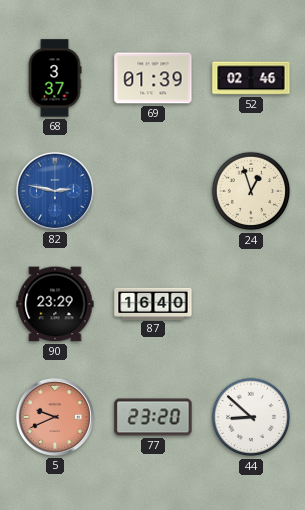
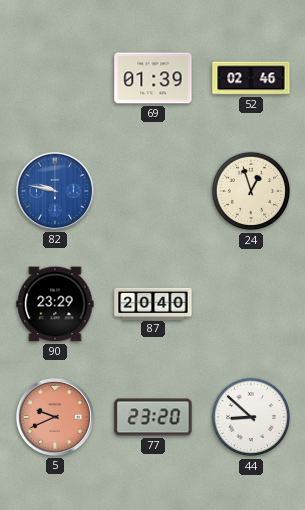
68: 3:37 -> none
82: 2:47 -> 9:47
87: 16:40 -> 20:40
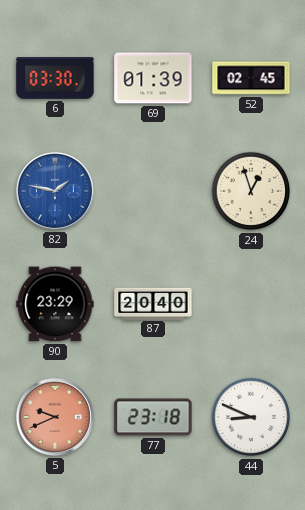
6: none -> 03:30
52: 02:46 -> 02:45
82: 9:47 -> 1:47
77: 23:20 -> 23:18
44: 8:52 -> 8:49
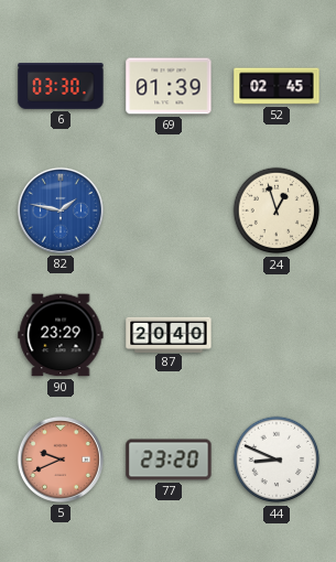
77: 23:18 -> 23:20
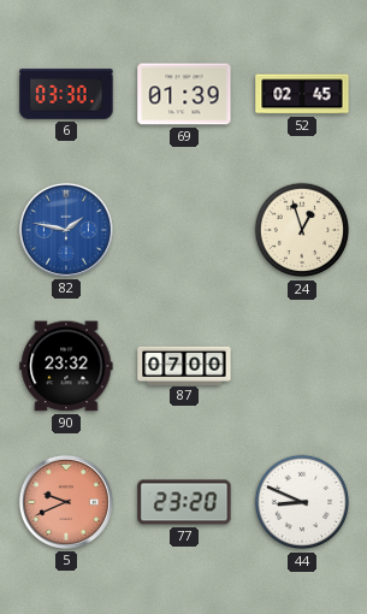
90: 23:29 -> 23:32
87: 20:40 -> 07:00
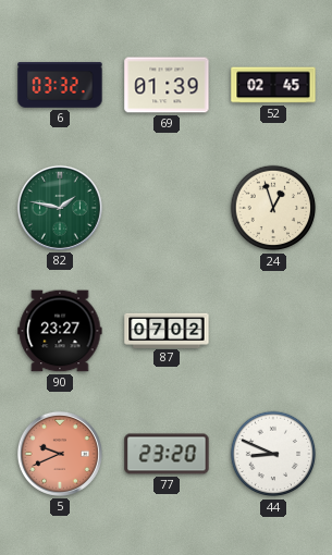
6: 03:30 -> 03:32
82 dial: blue -> green
90: 23:32 -> 23:27
87: 07:00 -> 07:02
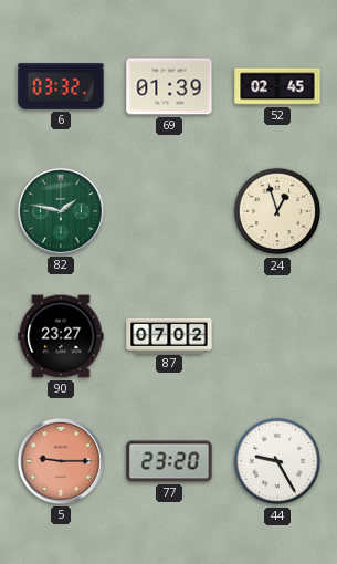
5: 9:41 -> 9:15
44: 8:49 -> 9:25
